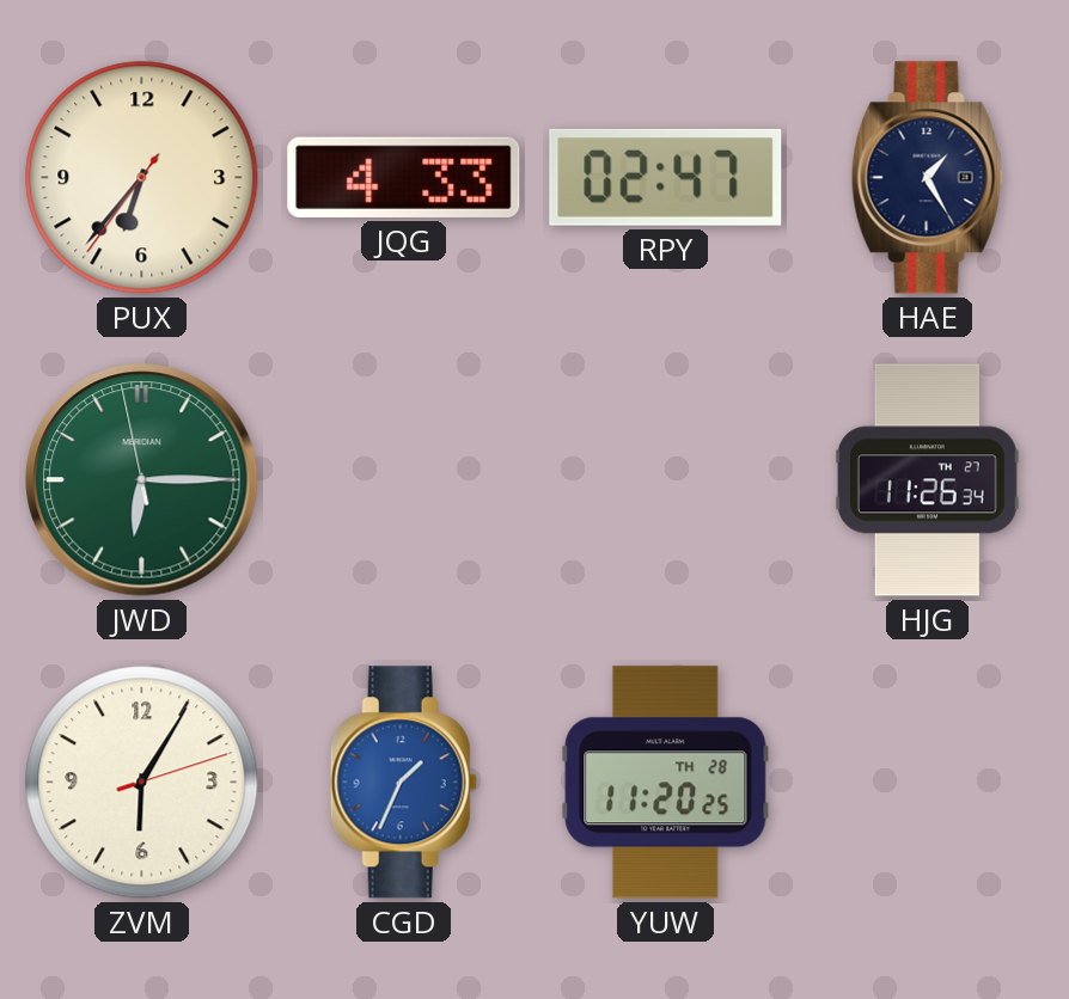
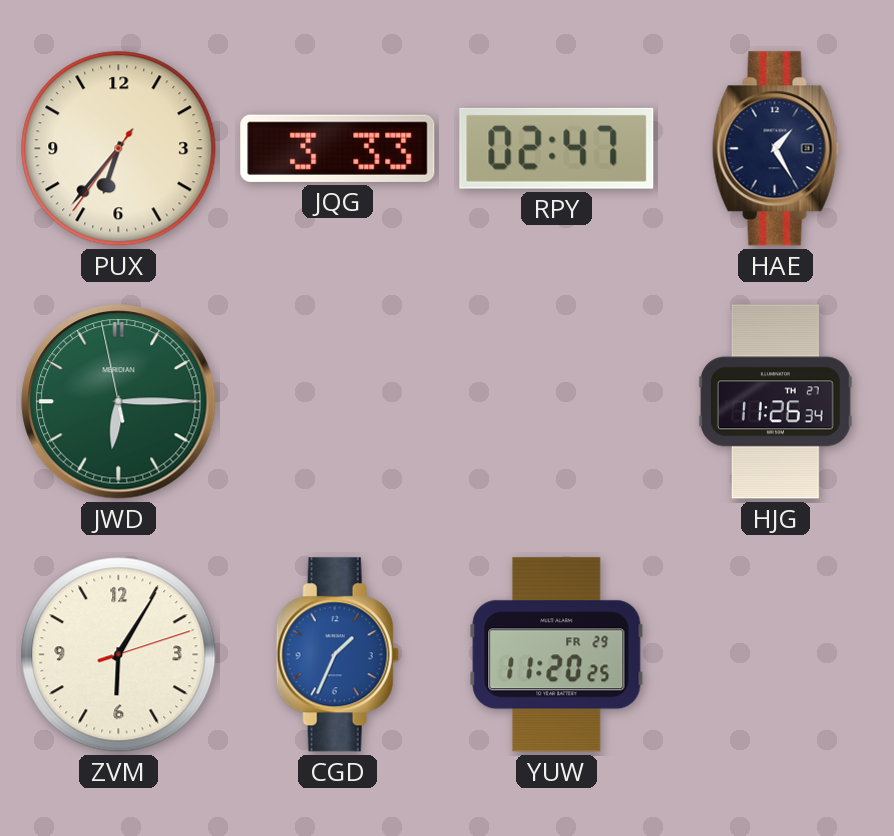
JQG: 4:33 -> 3:33
YUW date: TH 28 -> FR 29
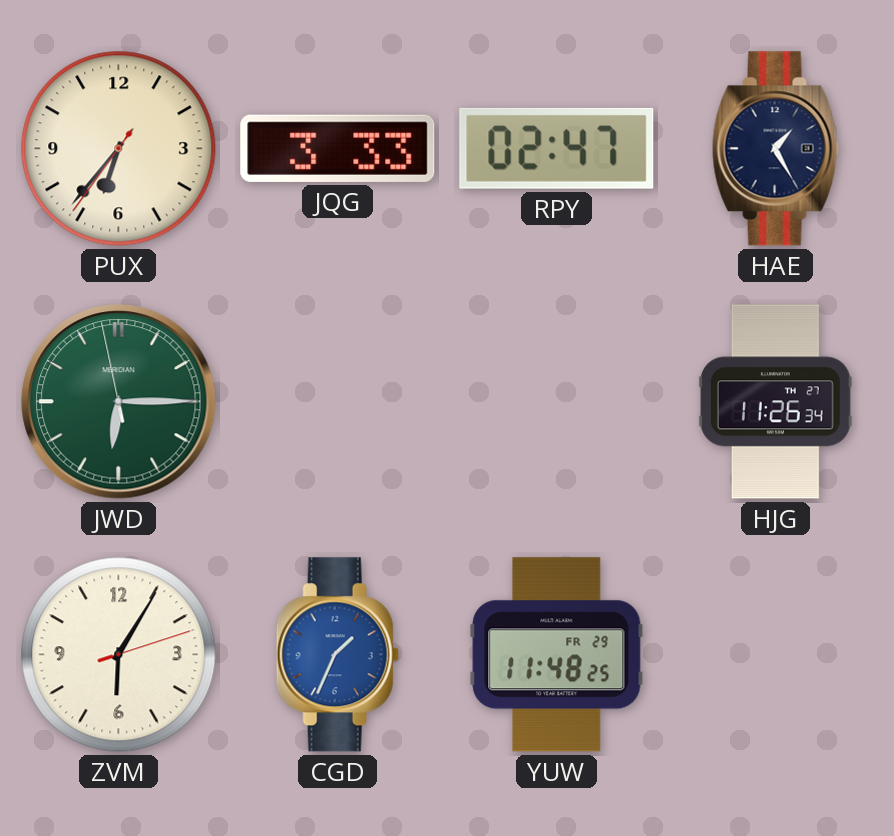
YUW: 11:20 -> 11:48
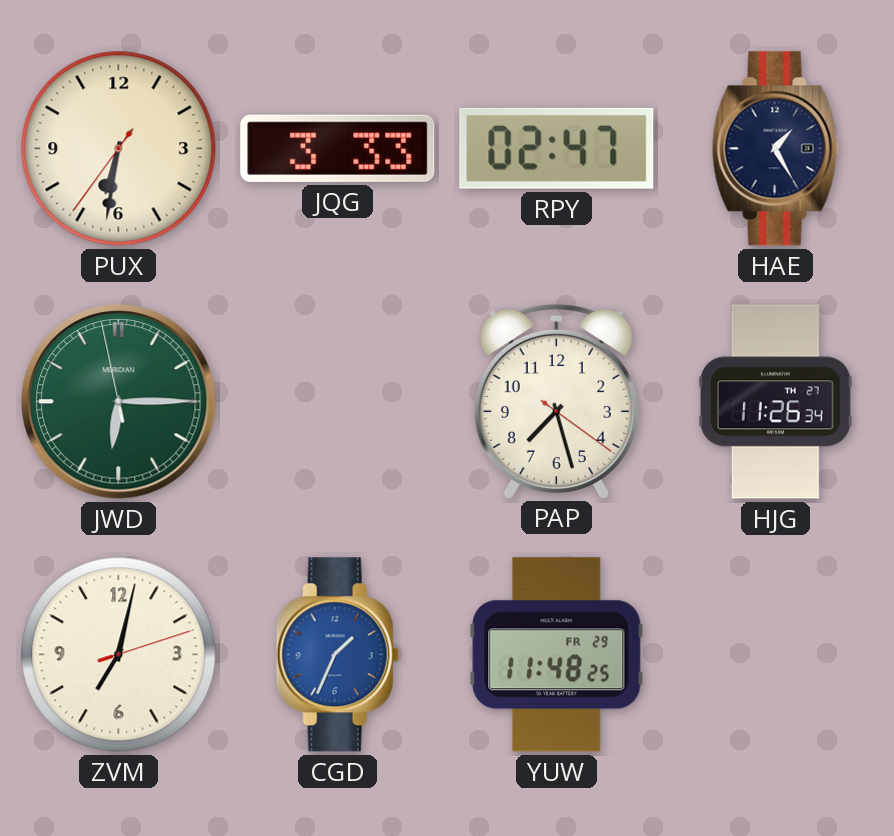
PUX: 6:36 -> 6:31
PAP: none -> 7:27
ZVM: 6:05 -> 7:02
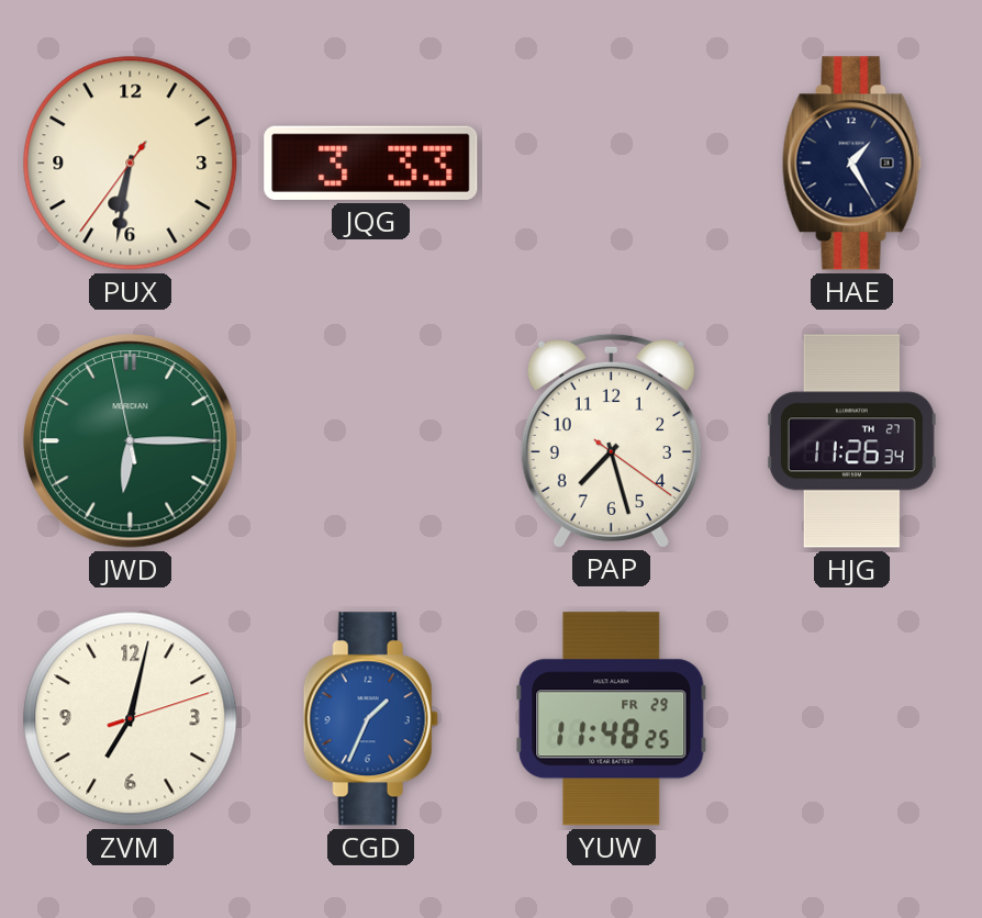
RPY: 02:47 -> none
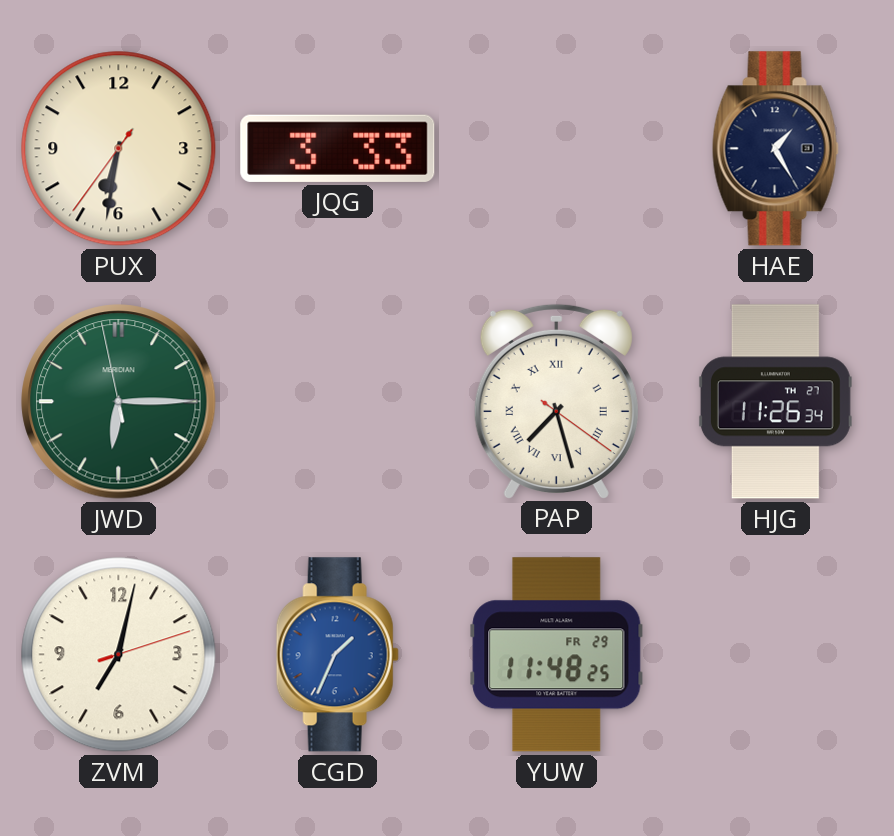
PAP numerals: Arabic -> Roman
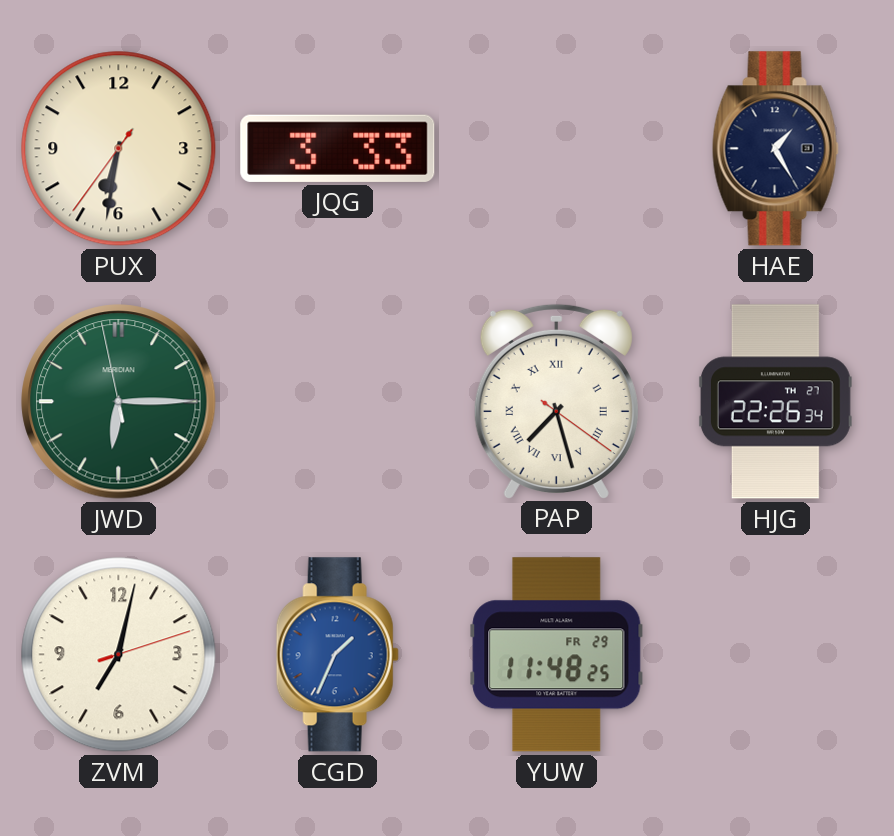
HJG: 11:26 -> 22:26
